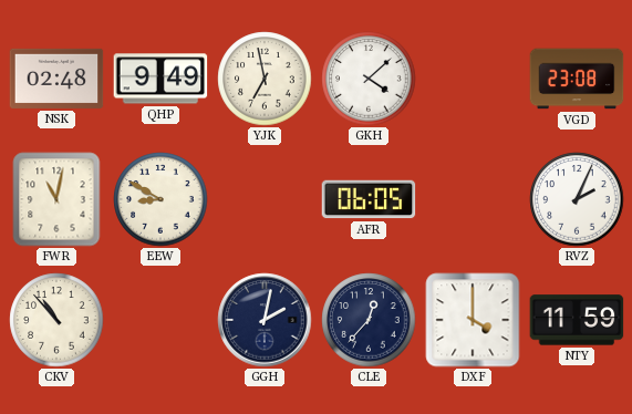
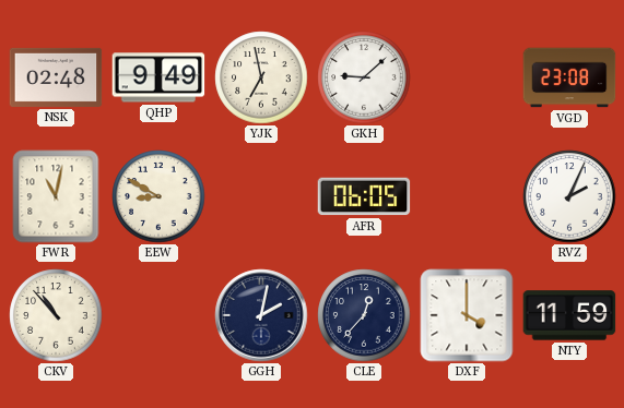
GKH: 4:08 -> 9:08
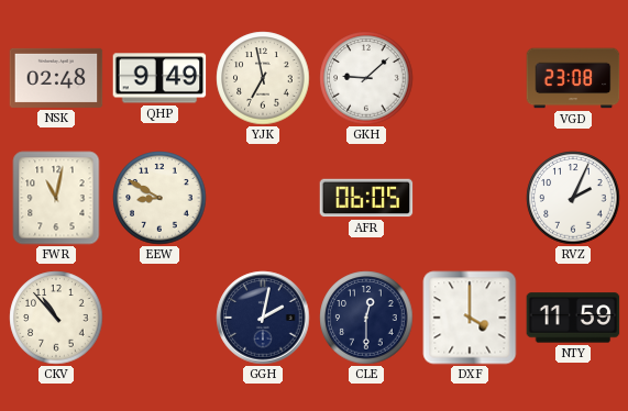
CLE: 12:37 -> 12:30
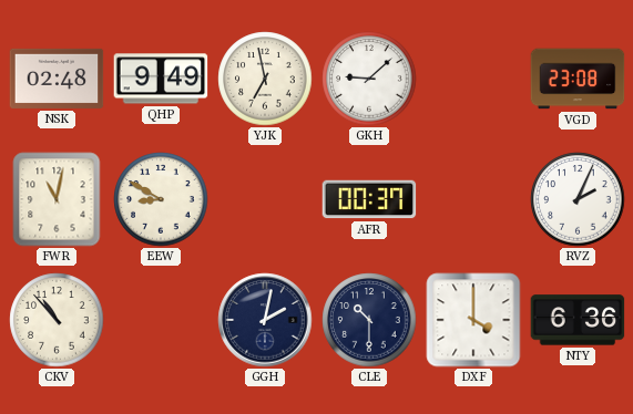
AFR: 06:05 -> 00:37
CLE: 12:30 -> 10:30
NTY: 11:59 -> 6:36
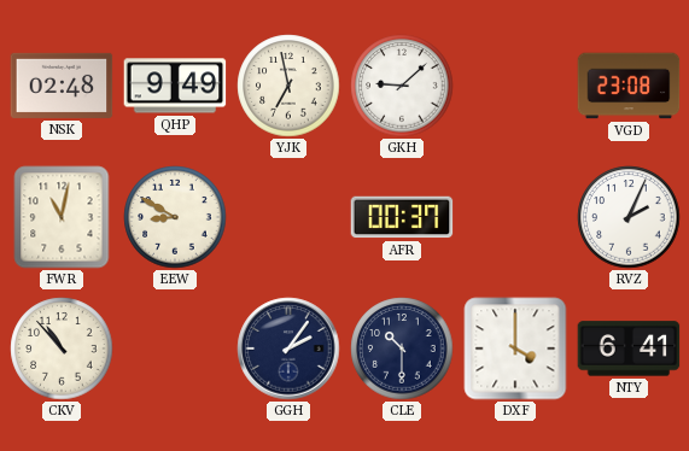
GGH: 2:02 -> 2:06
NTY: 6:36 -> 6:41
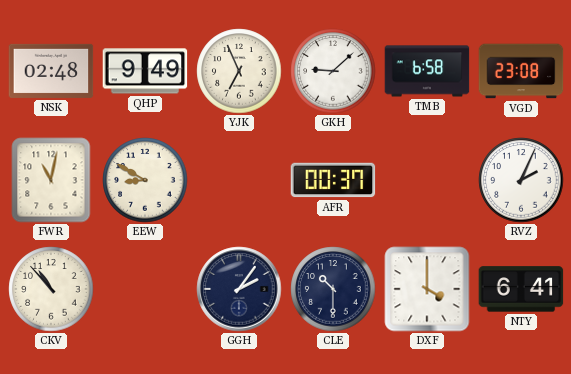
YJK: 6:58 -> 6:56
TMB: none -> 6:58
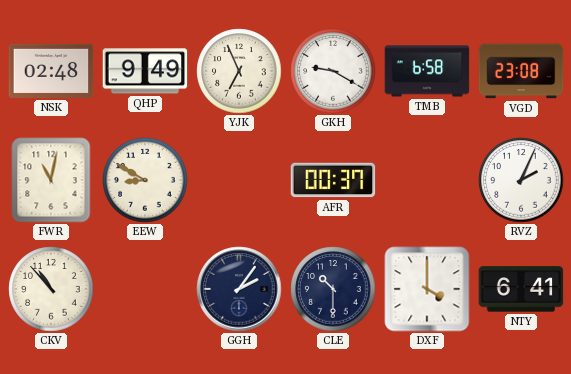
GKH: 9:08 -> 9:20
